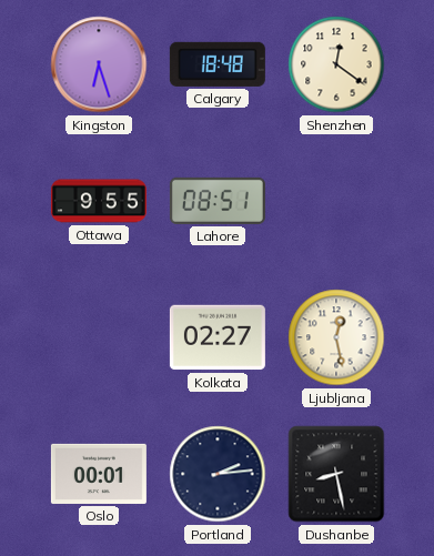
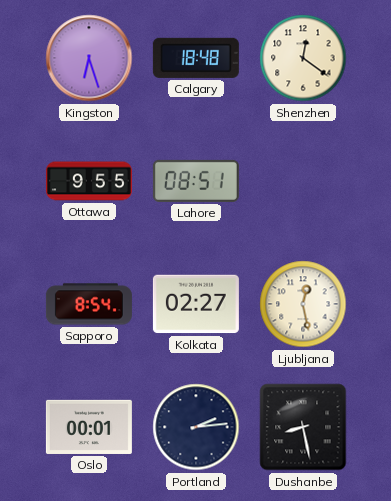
Sapporo: none -> 8:54
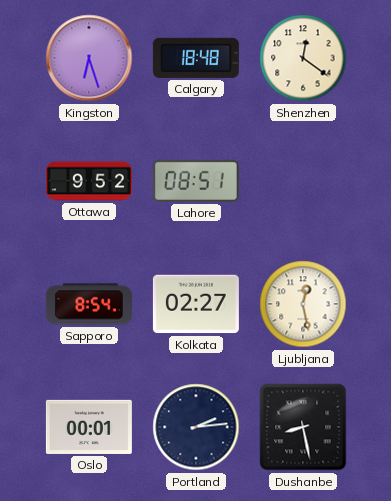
Ottawa: 9:55 -> 9:52
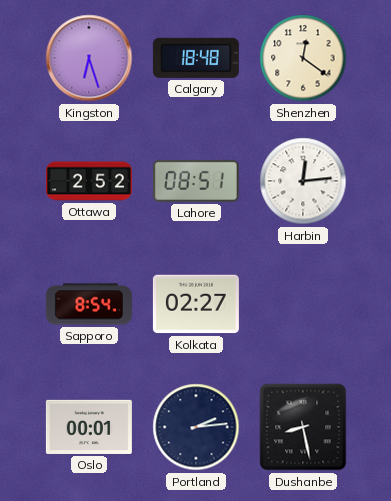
Ottawa: 9:52 -> 2:52
Harbin: none -> 12:14
Ljubljana: 12:28 -> none
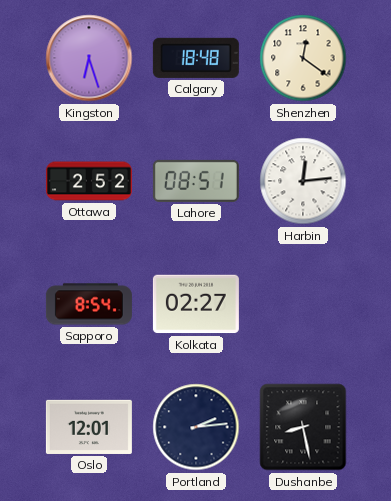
Oslo: 00:01 -> 12:01
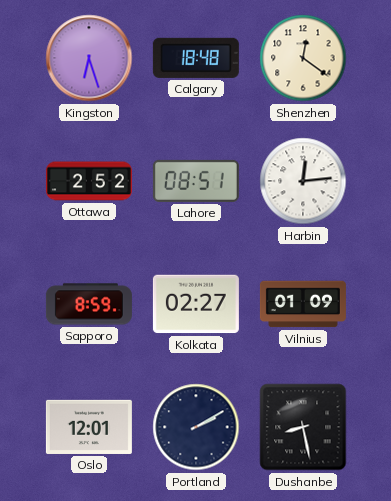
Sapporo: 8:54 -> 8:59
Vilnius: none -> 01:09
Portland: 2:14 -> 2:10
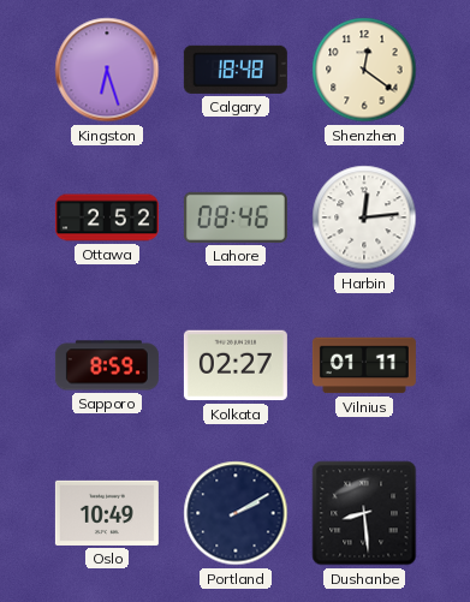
Lahore: 08:51 -> 08:46
Vilnius: 01:09 -> 01:11
Oslo: 12:01 -> 10:49
Dushanbe: 8:28 -> 8:29
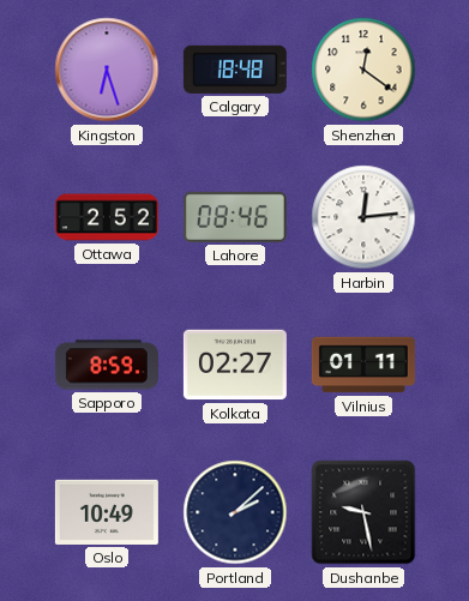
Portland: 2:10 -> 2:08
Dushanbe: 8:29 -> 9:28
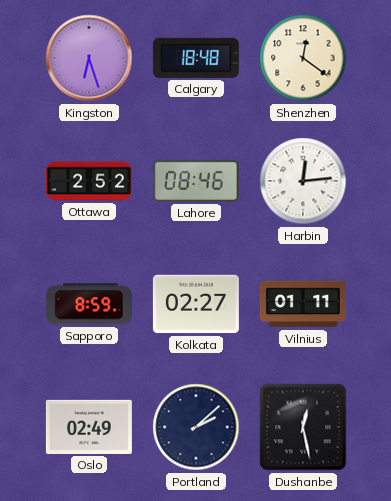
Oslo: 10:49 -> 02:49
Dushanbe: 9:28 -> 12:28
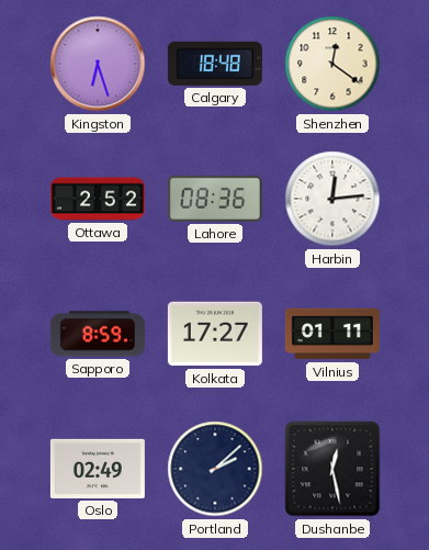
Lahore: 08:46 -> 08:36
Kolkata: 02:27 -> 17:27
